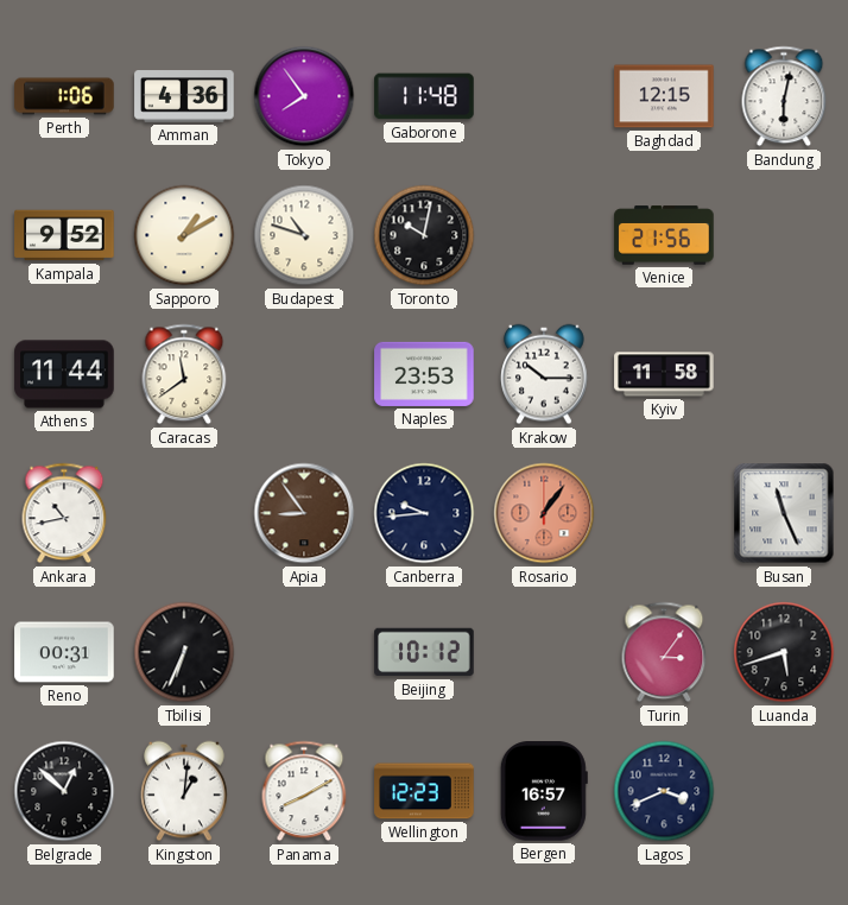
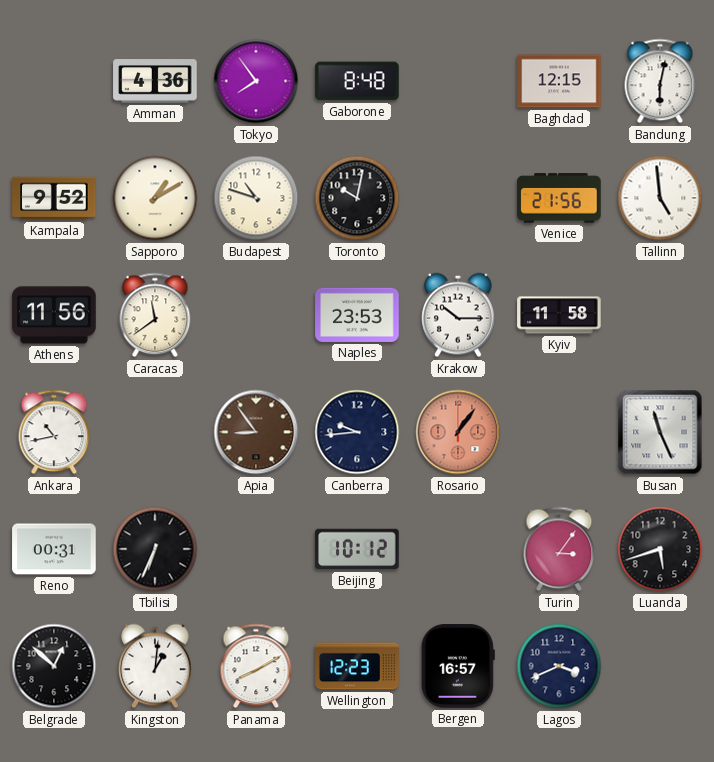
Perth: 1:06 -> none
Gaborone: 11:48 -> 8:48
Tallinn: none -> 4:59
Athens: 11:44 -> 11:56
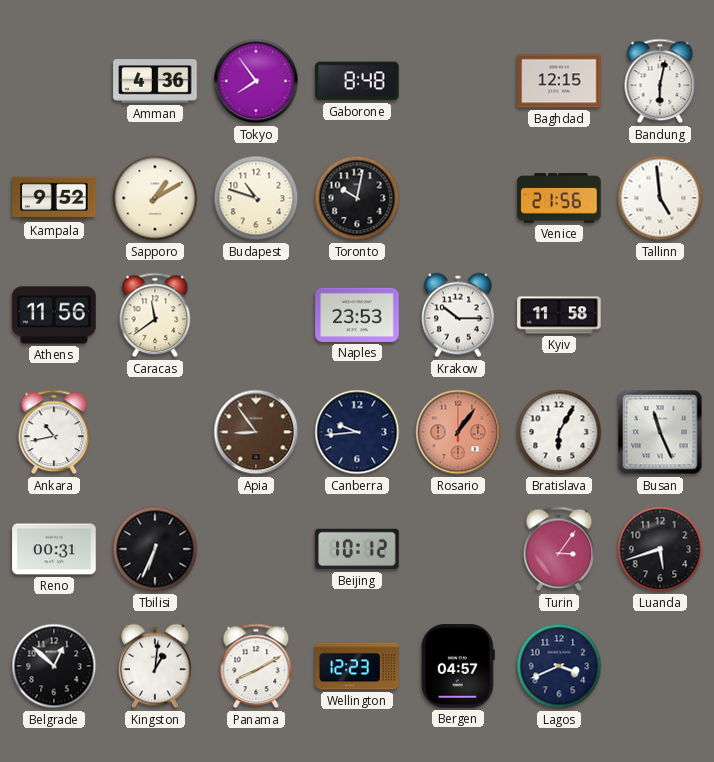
Bratislava: none -> 6:05
Bergen: 16:57 -> 04:57
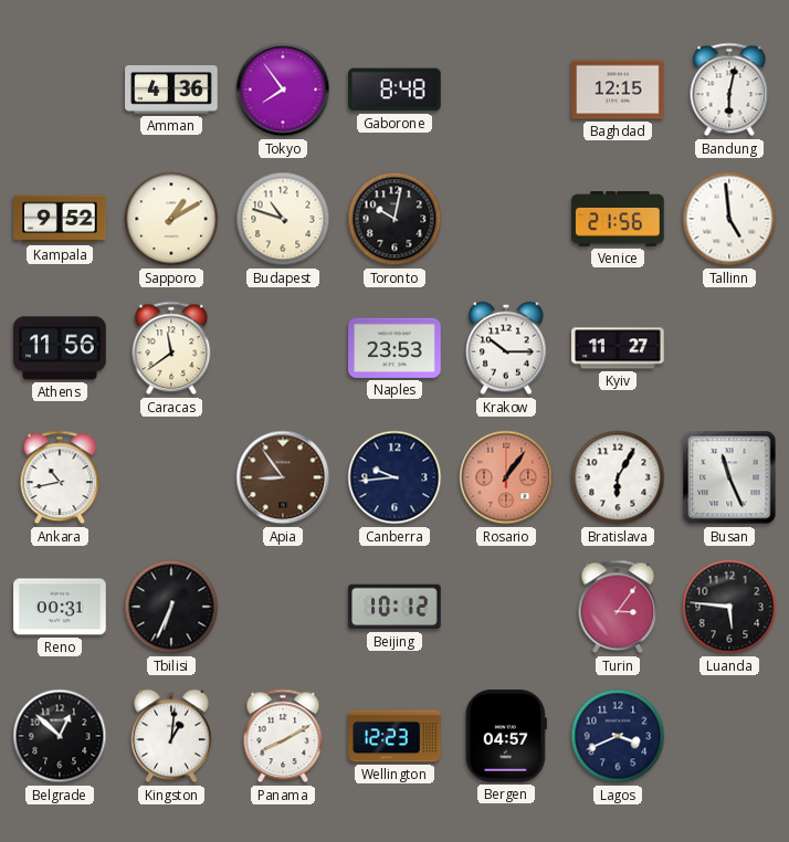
Kyiv: 11:58 -> 11:27
Luanda: 5:42 -> 5:46
